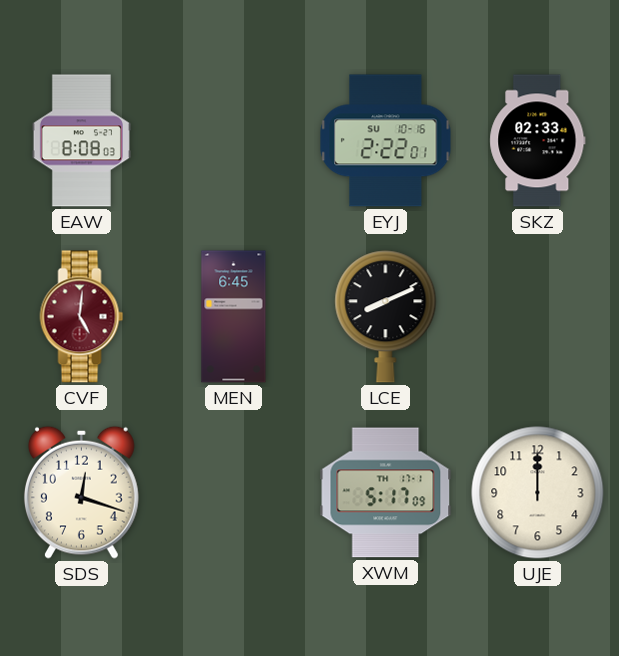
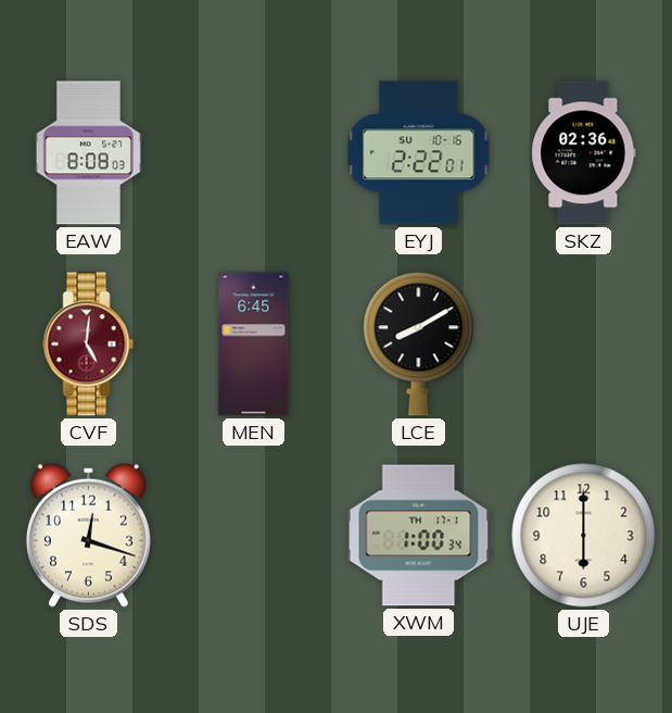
SKZ: 02:33 -> 02:36
LCE: 8:11 -> 8:10
XWM: 5:17 -> 1:00
UJE: 12:00 -> 6:00
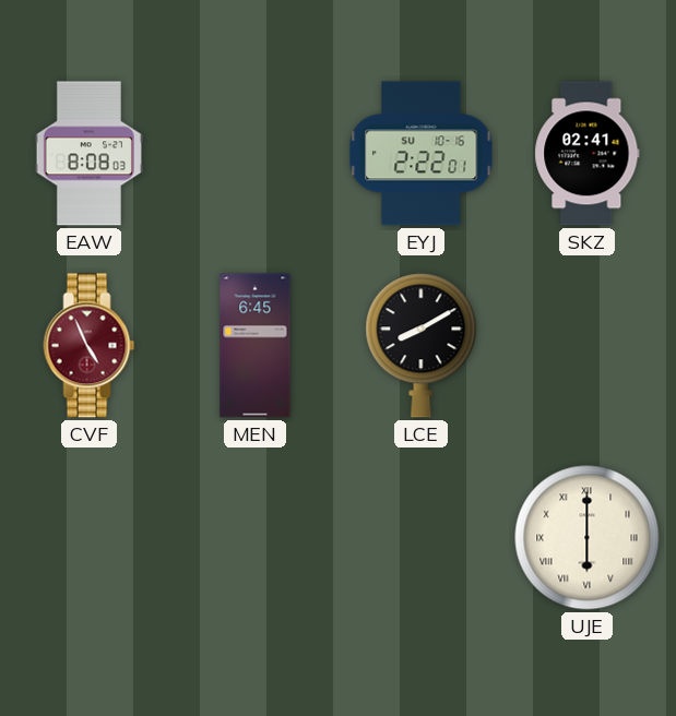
SKZ: 02:36 -> 02:41
CVF: 5:01 -> 4:56
SDS: 12:18 -> none
XWM: 1:00 -> none
UJE numerals: Arabic -> Roman
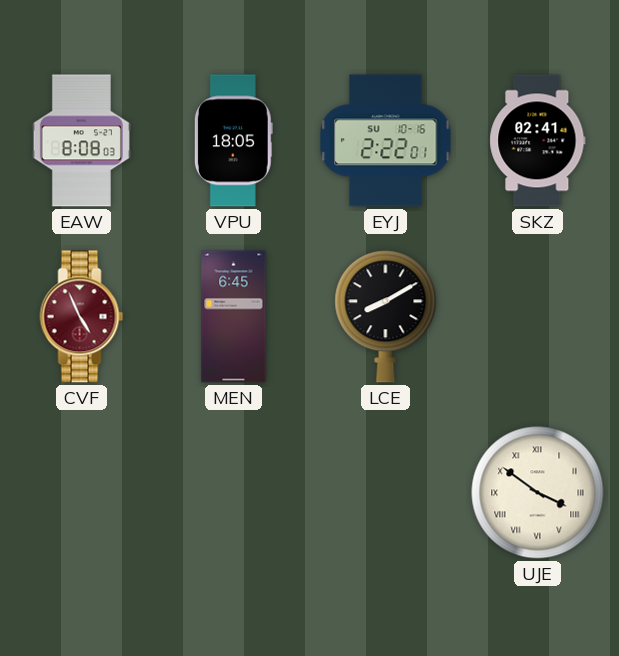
VPU: none -> 18:05
UJE: 6:00 -> 3:51
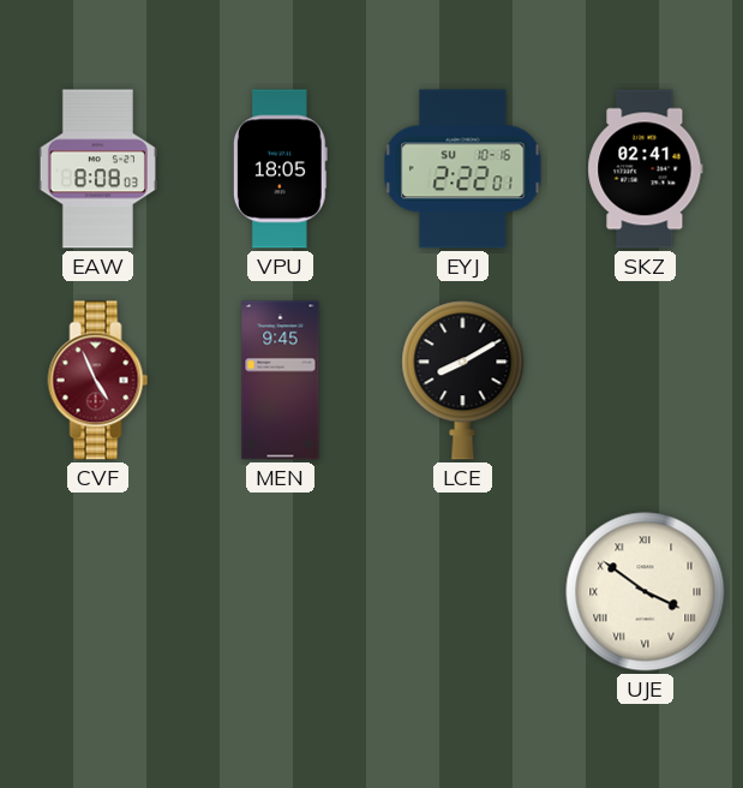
MEN: 6:45 -> 9:45
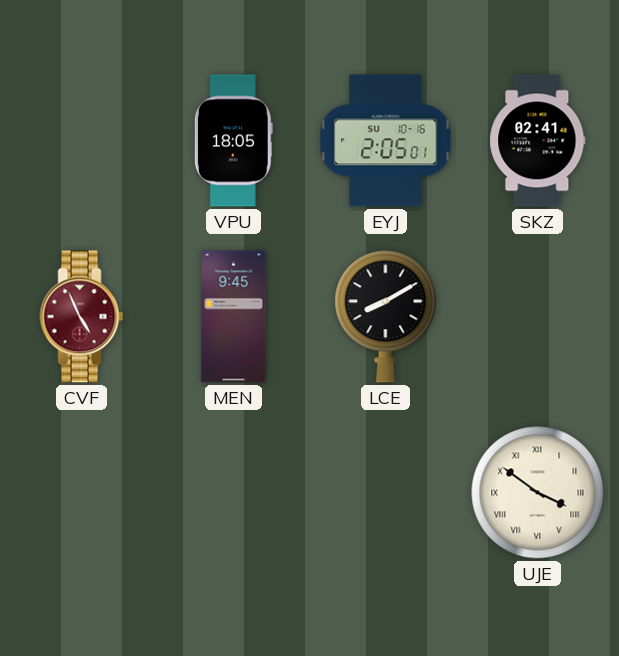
EAW: 8:08 -> none
EYJ: 2:22 -> 2:05
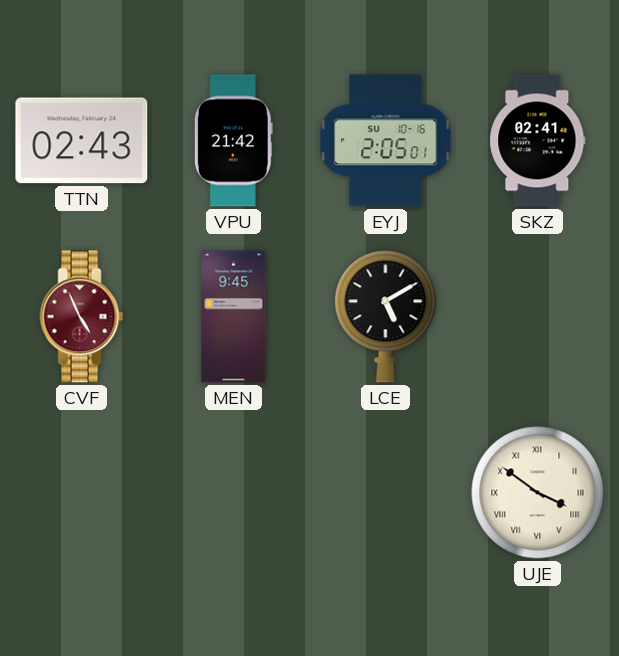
TTN: none -> 02:43
VPU: 18:05 -> 21:42
LCE: 8:10 -> 5:10
